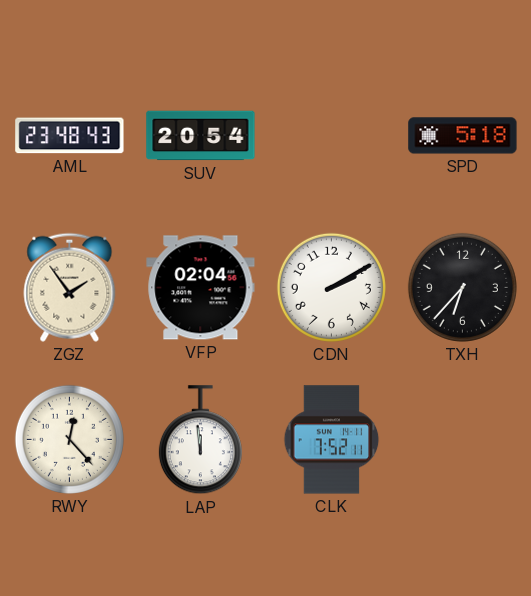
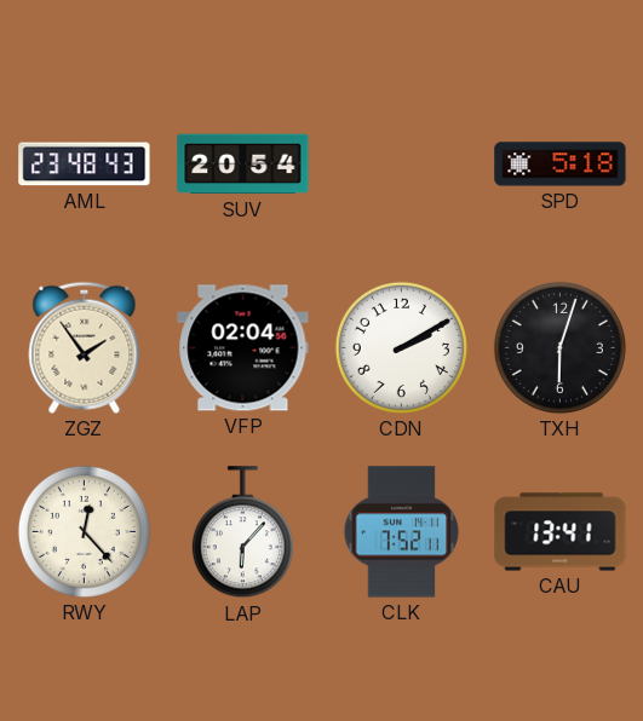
TXH: 6:37 -> 6:03
LAP: 11:59 -> 6:07
CAU: none -> 13:41
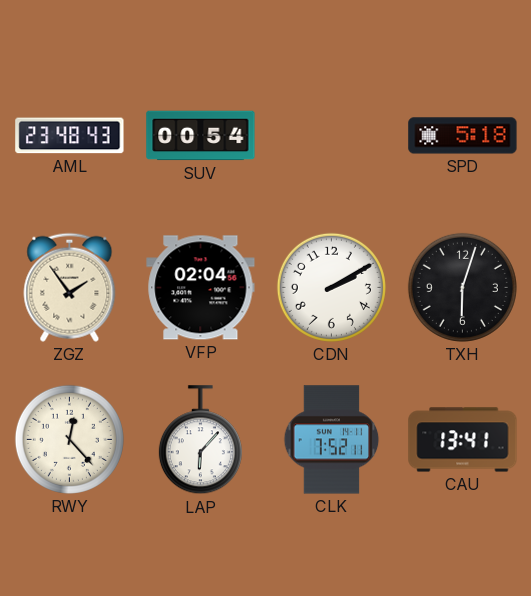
SUV: 20:54 -> 00:54
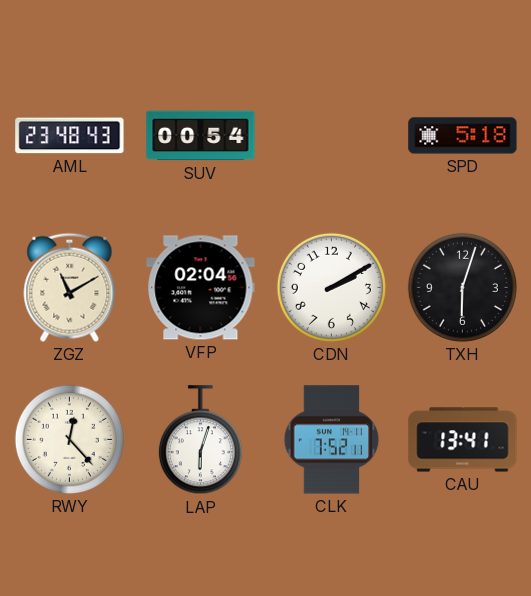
ZGZ: 1:54 -> 11:10
LAP: 6:07 -> 6:03
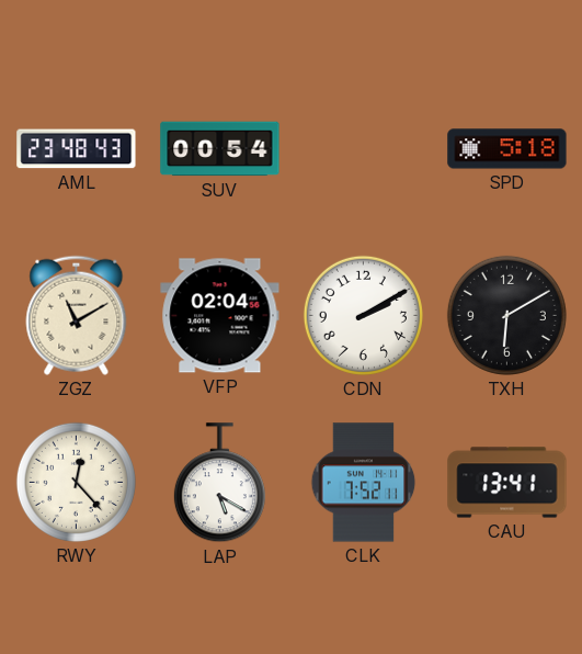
TXH: 6:03 -> 6:10
LAP: 6:03 -> 5:20
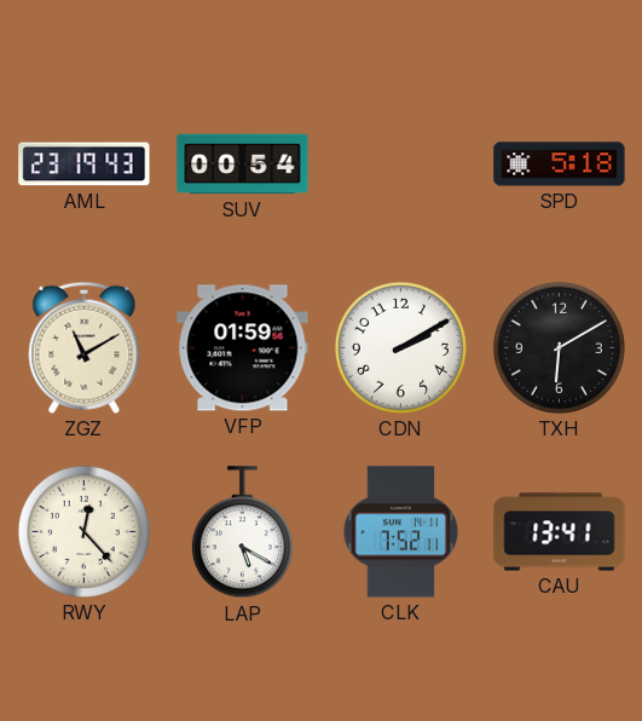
AML: 23:48 -> 23:19
VFP: 02:04 -> 01:59
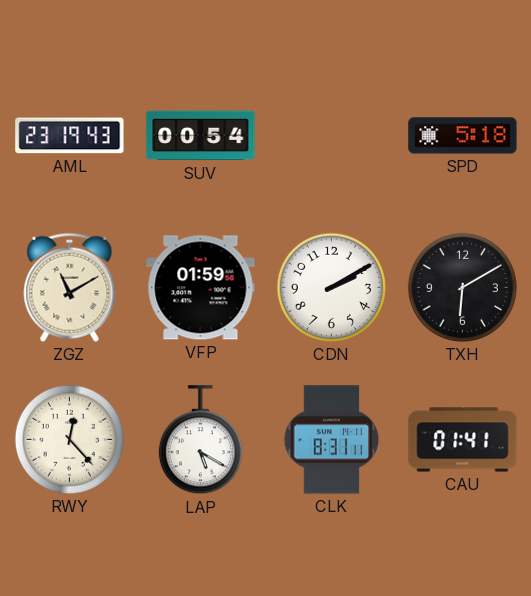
CLK: 7:52 -> 8:31
CAU: 13:41 -> 01:41
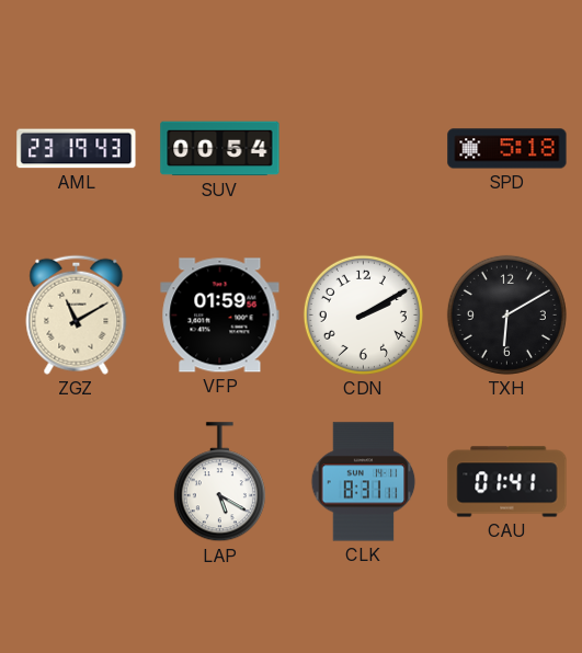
RWY: 12:23 -> none
